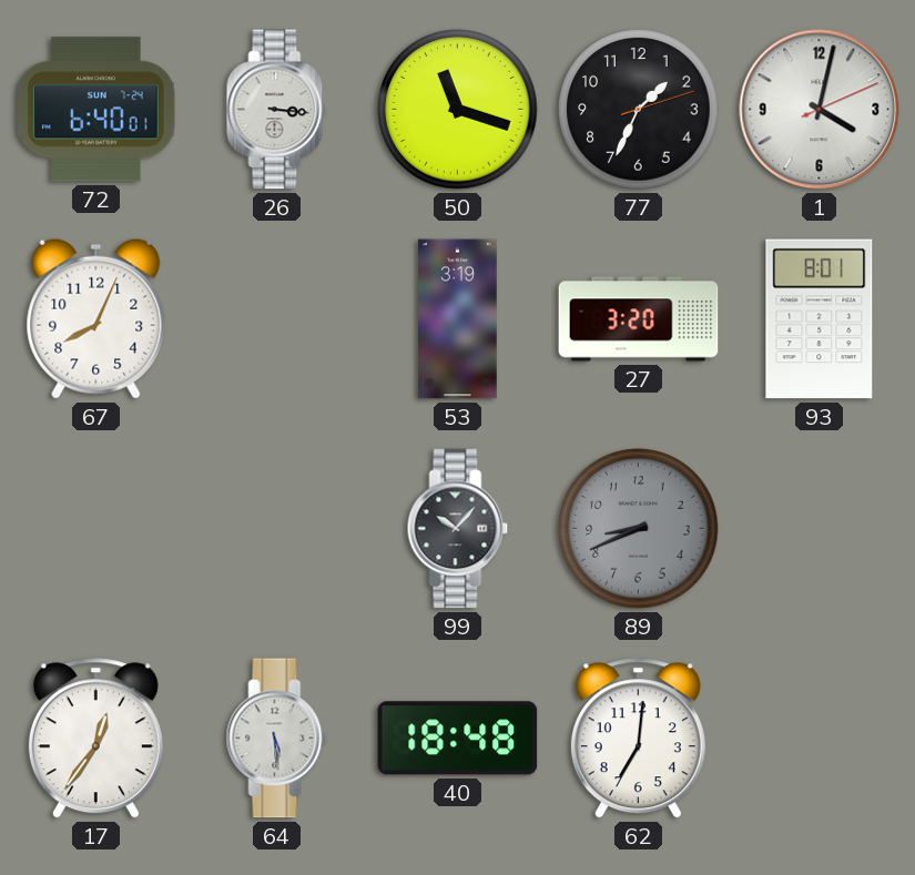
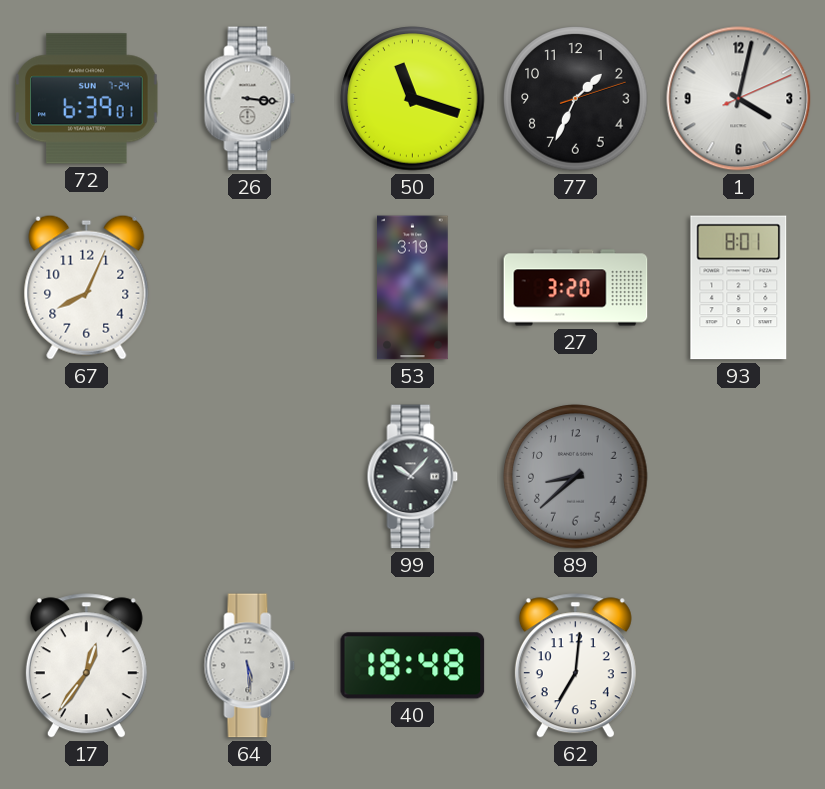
72: 6:40 -> 6:39
89: 8:41 -> 8:38
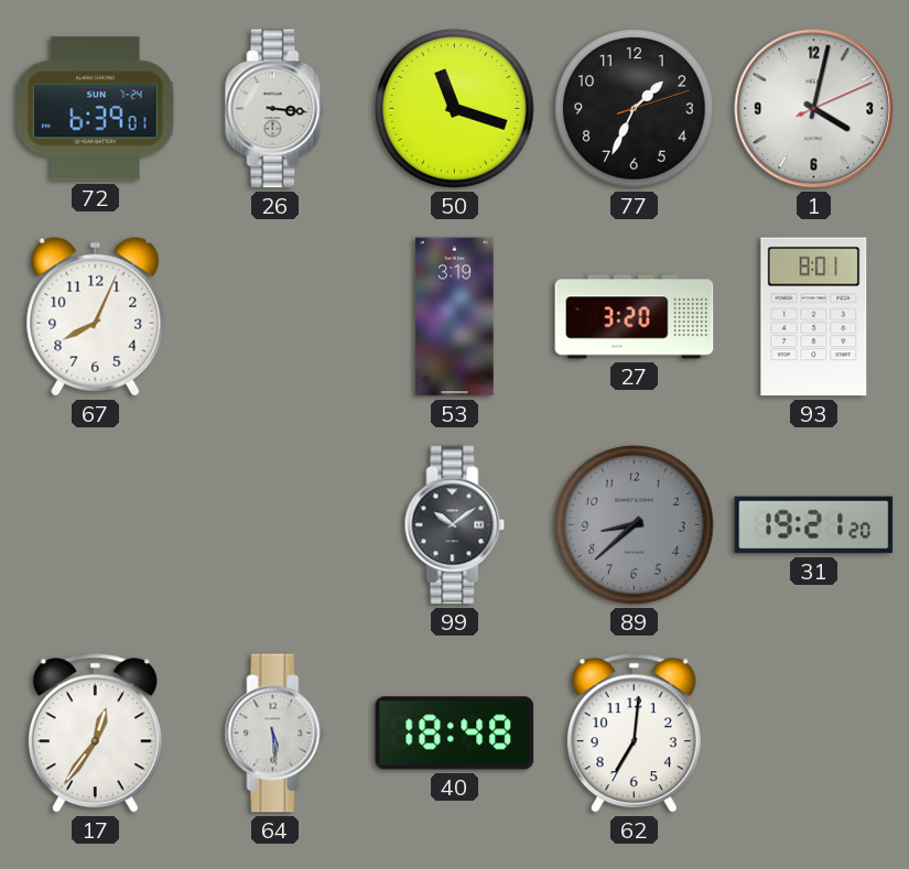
99: 10:07 -> 10:09
31: none -> 19:21
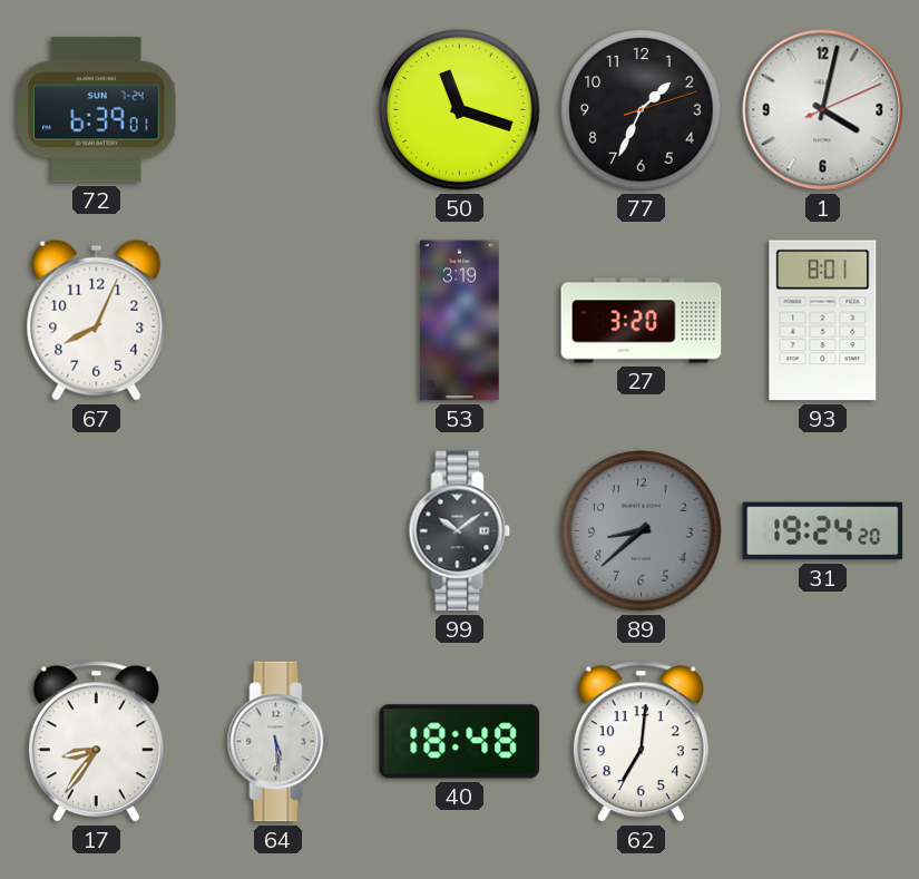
26: 3:16 -> none
31: 19:21 -> 19:24
17: 12:36 -> 8:36
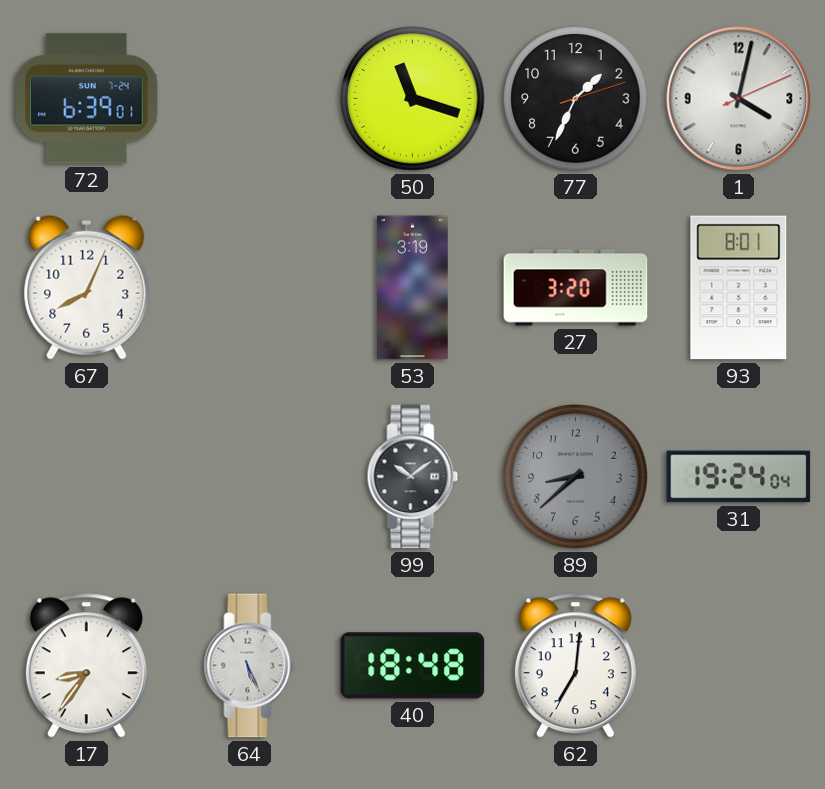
31: 19:24:20 -> 19:24:04
64: 5:29 -> 5:26
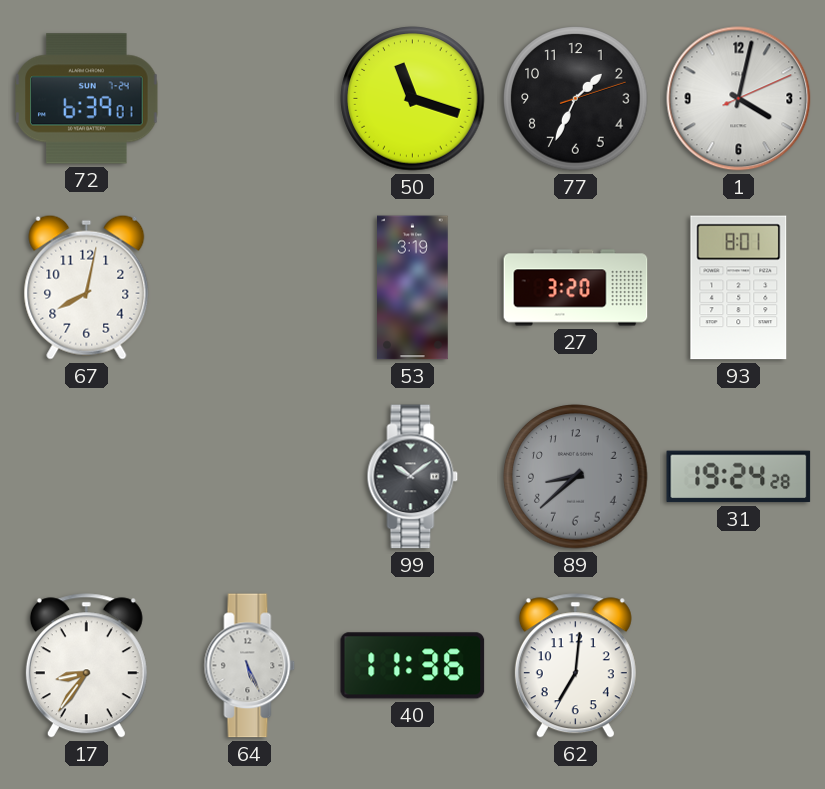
67: 8:04 -> 8:02
31: 19:24:04 -> 19:24:28
40: 18:48 -> 11:36
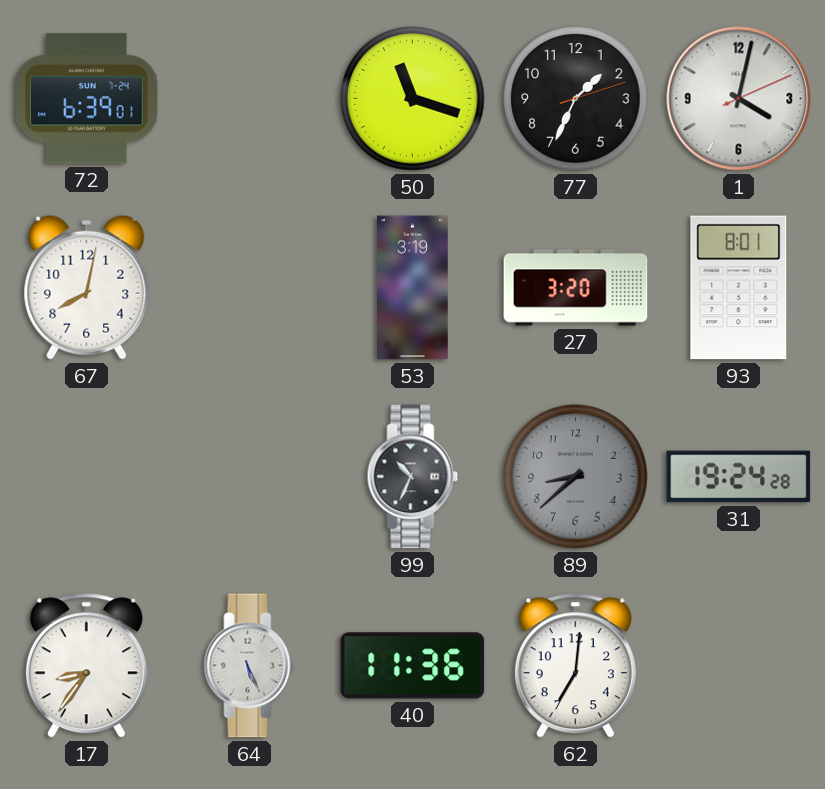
99: 10:09 -> 10:34
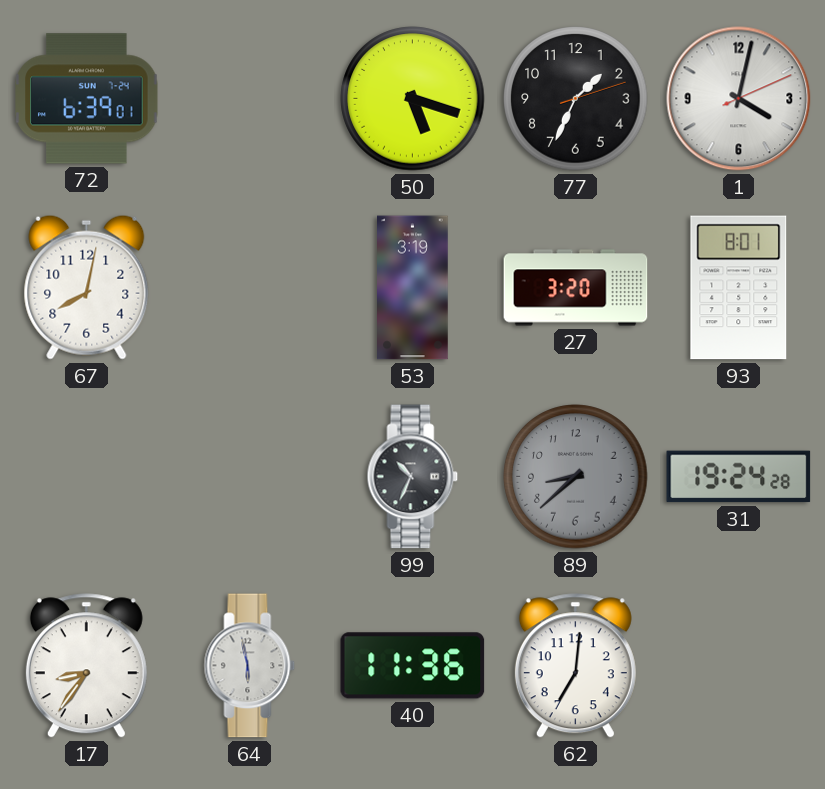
50: 11:18 -> 5:18
64: 5:26 -> 5:58
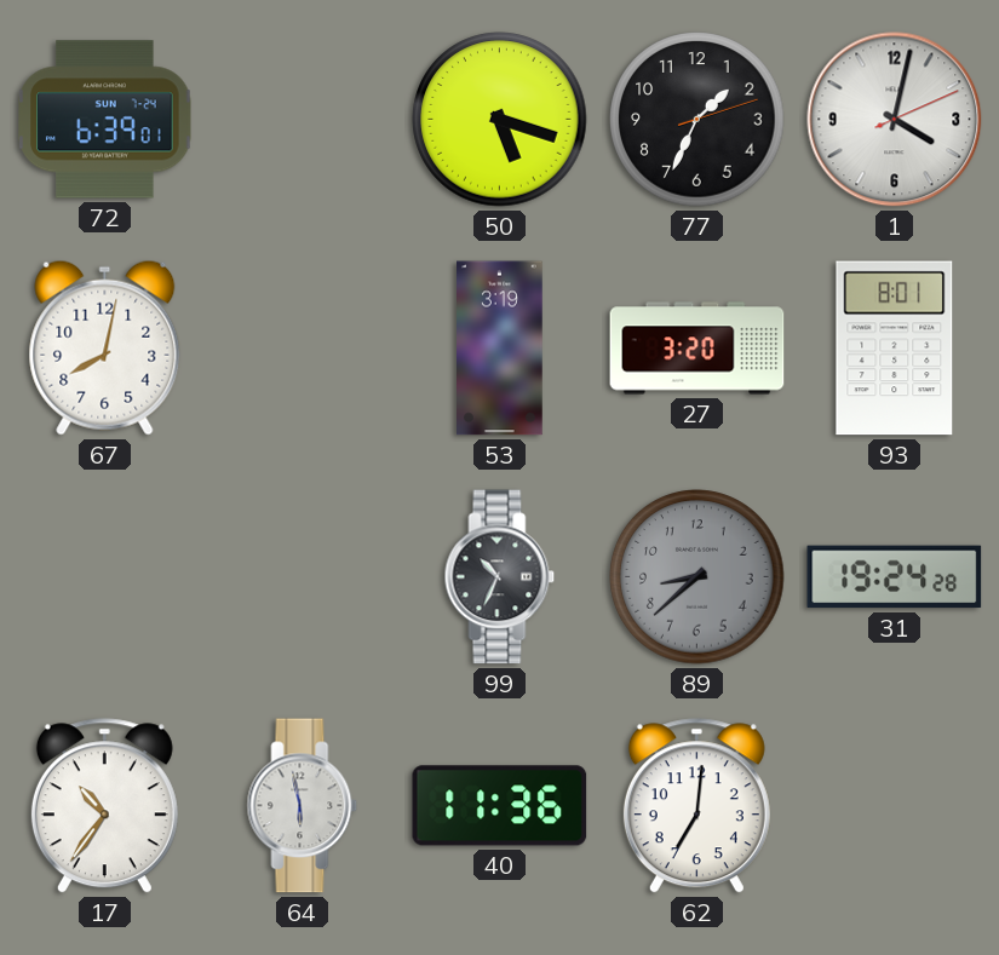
17: 8:36 -> 10:36
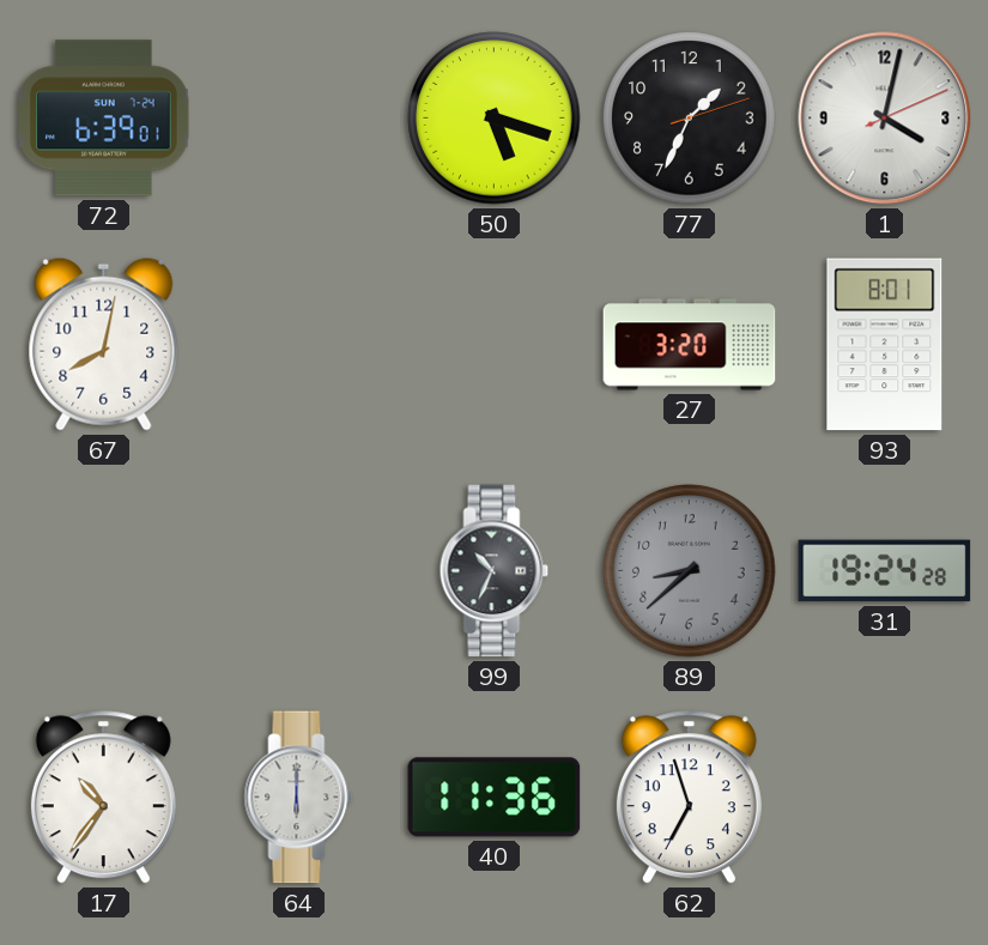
53: 3:19 -> none
64: 5:58 -> 6:00
62: 7:01 -> 6:57
